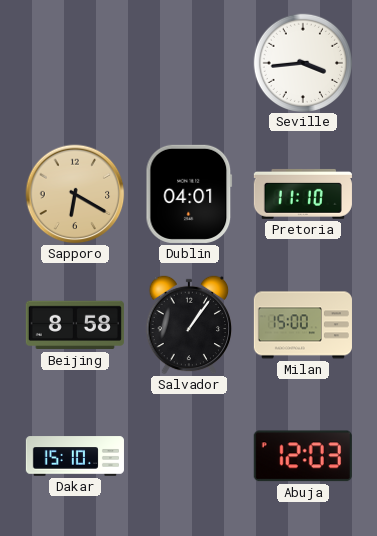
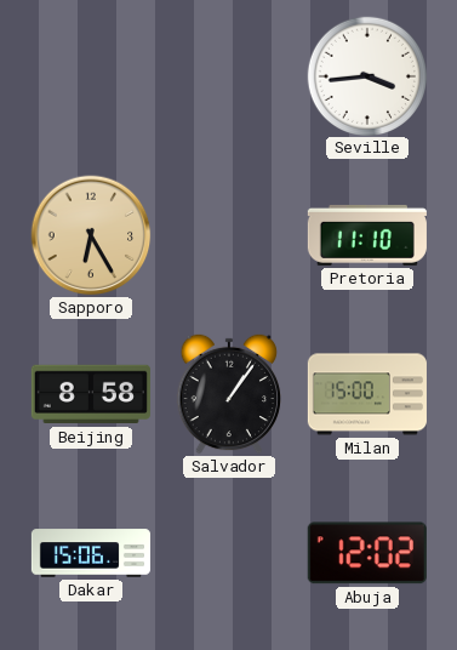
Sapporo: 6:20 -> 6:25
Dublin: 04:01 -> none
Dakar: 15:10 -> 15:06
Abuja: 12:03 -> 12:02
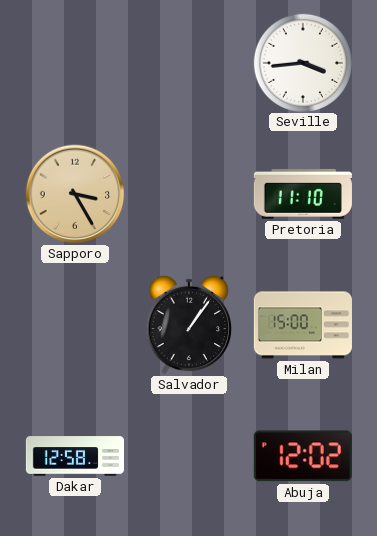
Sapporo: 6:25 -> 3:25
Beijing: 8:58 -> none
Dakar: 15:06 -> 12:58
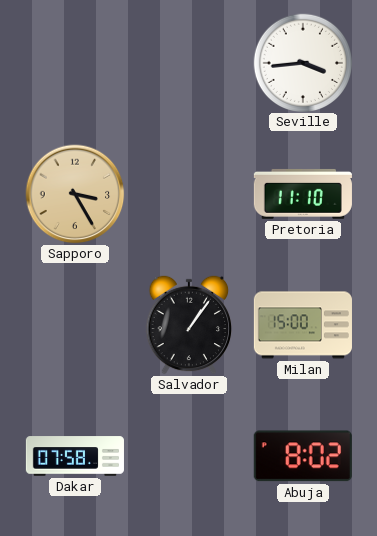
Dakar: 12:58 -> 07:58
Abuja: 12:02 -> 8:02
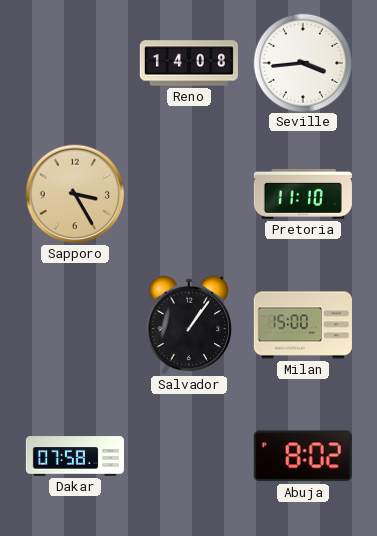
Reno: none -> 14:08
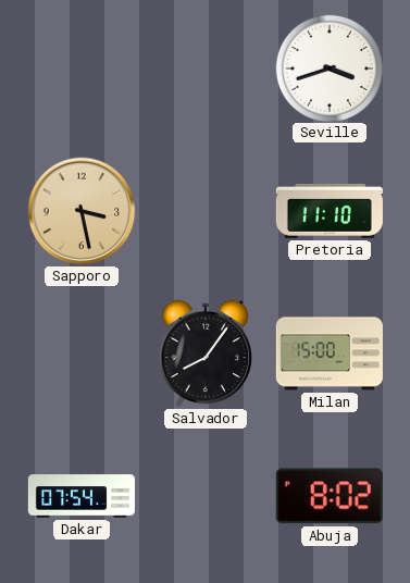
Reno: 14:08 -> none
Seville: 3:44 -> 3:42
Sapporo: 3:25 -> 3:28
Salvador: 1:06 -> 8:06
Dakar: 07:58 -> 07:54
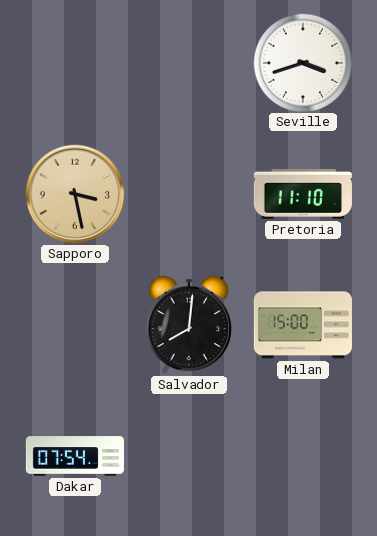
Salvador: 8:06 -> 8:01
Abuja: 8:02 -> none
